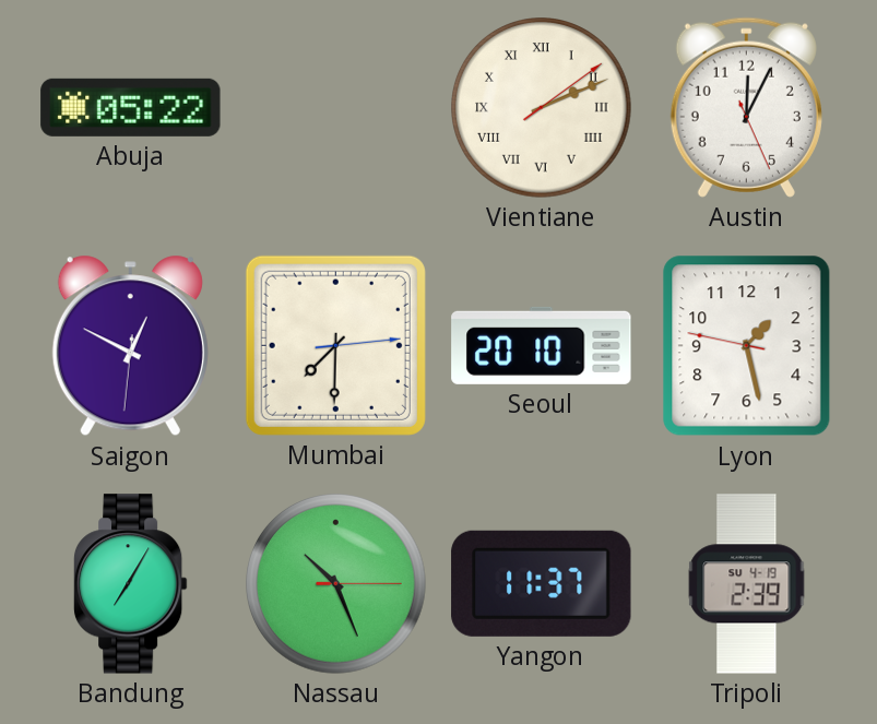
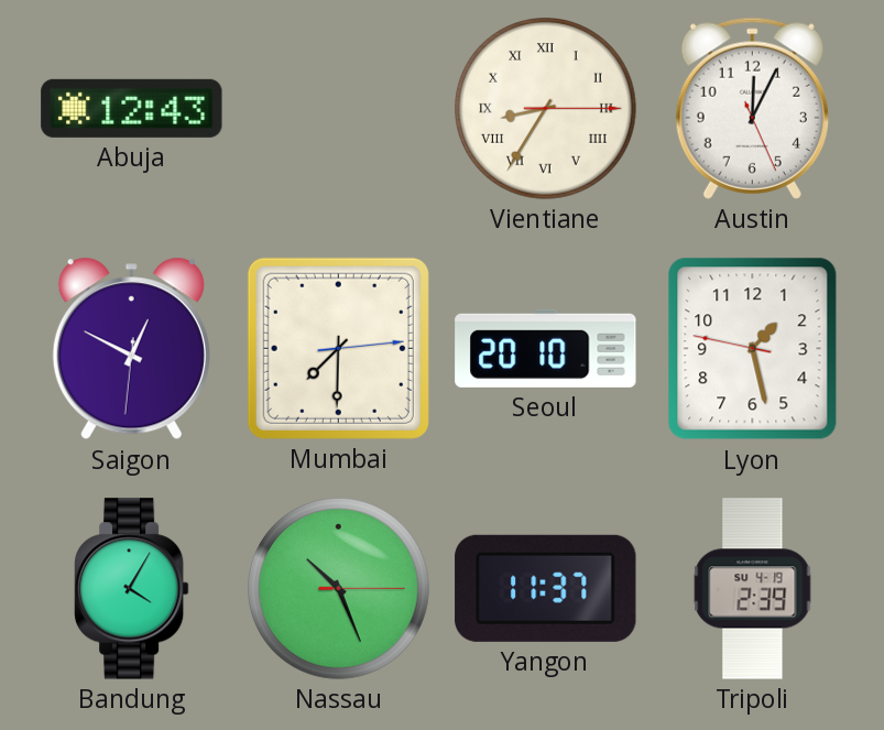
Abuja: 05:22 -> 12:43
Vientiane: 2:11 -> 8:35
Bandung: 7:05 -> 4:05
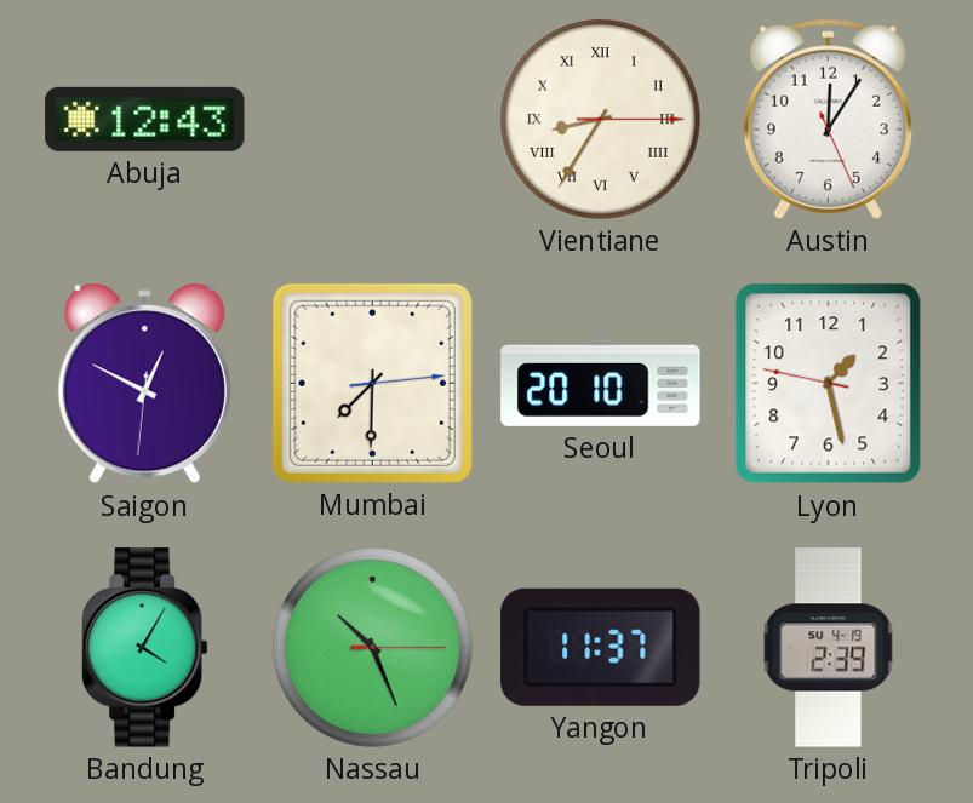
Austin: 12:04 -> 12:05
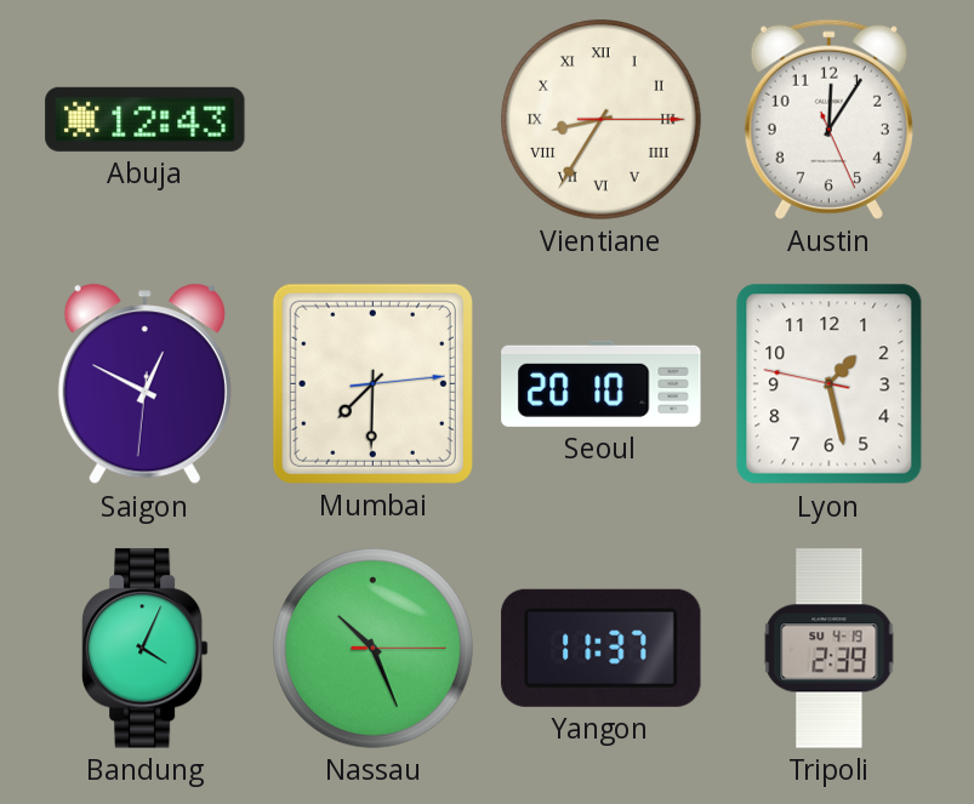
Bandung: 4:05 -> 4:04
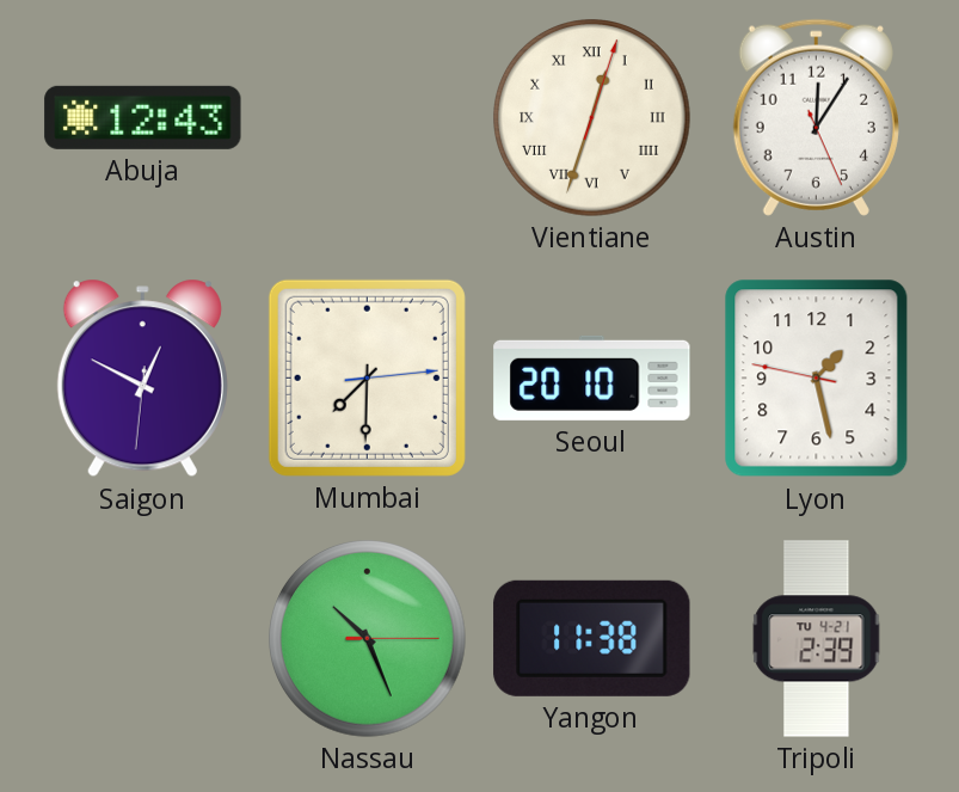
Vientiane: 8:35 -> 12:33
Bandung: 4:04 -> none
Yangon: 11:37 -> 11:38
Tripoli date: SU 4-19 -> TU 4-21
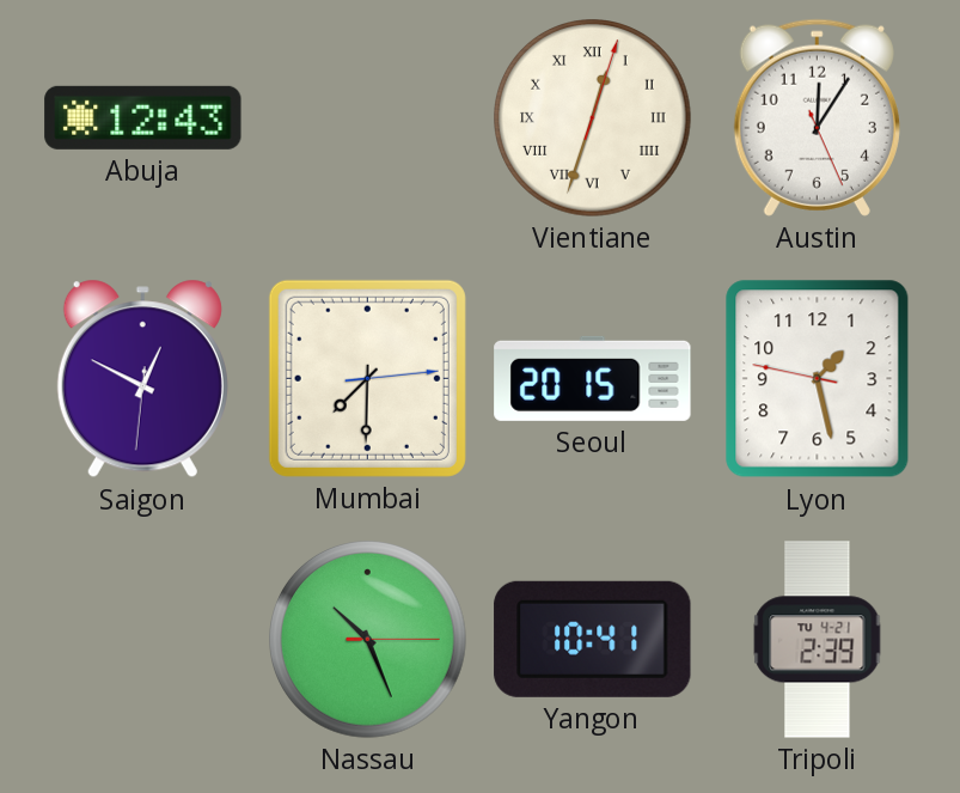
Seoul: 20:10 -> 20:15
Yangon: 11:38 -> 10:41
